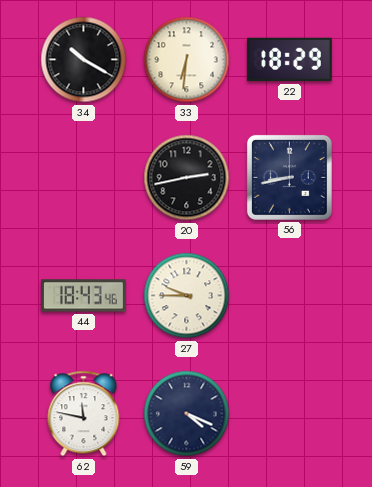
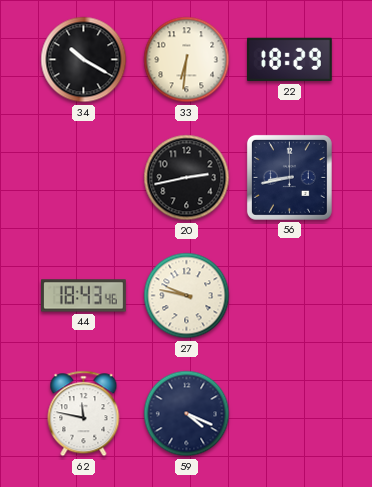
27: 9:45 -> 9:47
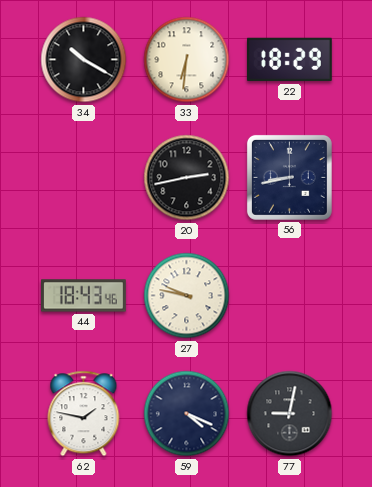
62: 11:47 -> 1:47
77: none -> 9:02
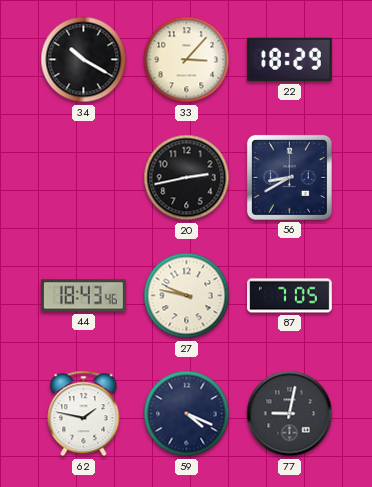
33: 6:31 -> 3:07
56: 8:43 -> 8:40
87: none -> 7:05
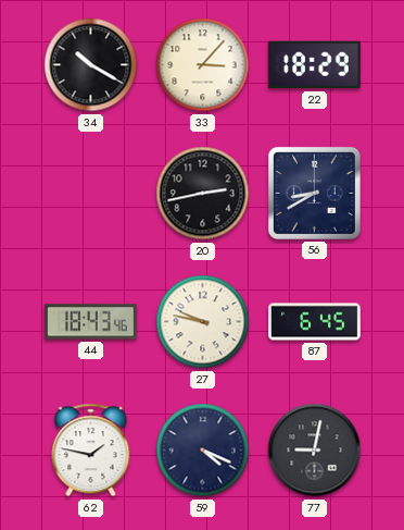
87: 7:05 -> 6:45
